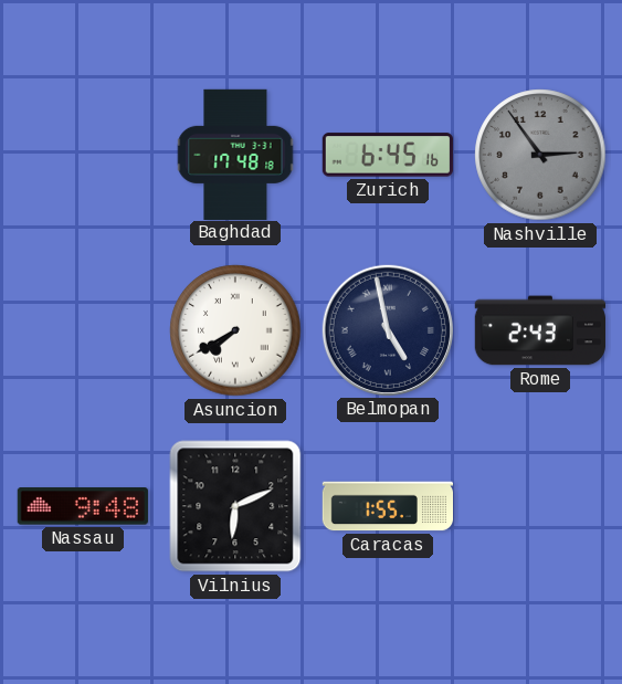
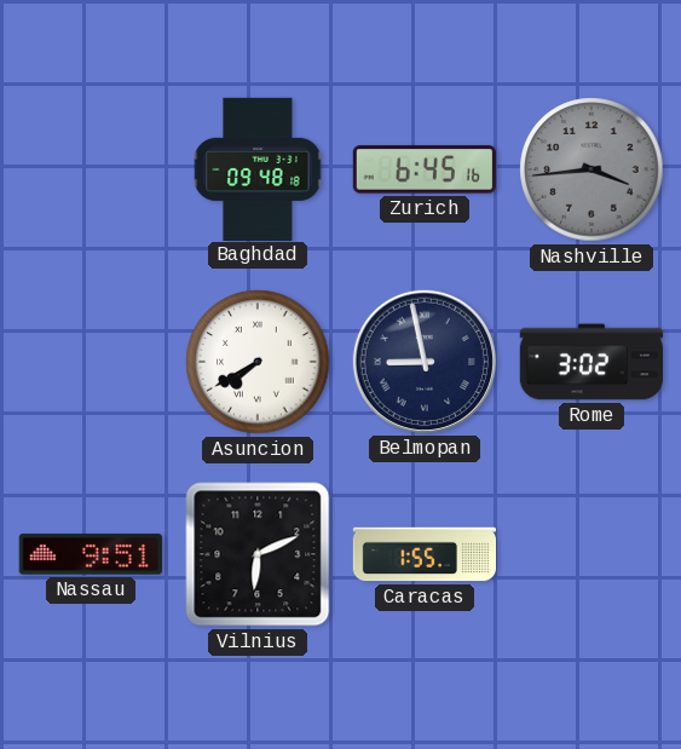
Baghdad: 17:48 -> 09:48
Nashville: 2:54 -> 3:44
Belmopan: 4:58 -> 8:58
Rome: 2:43 -> 3:02
Nassau: 9:48 -> 9:51
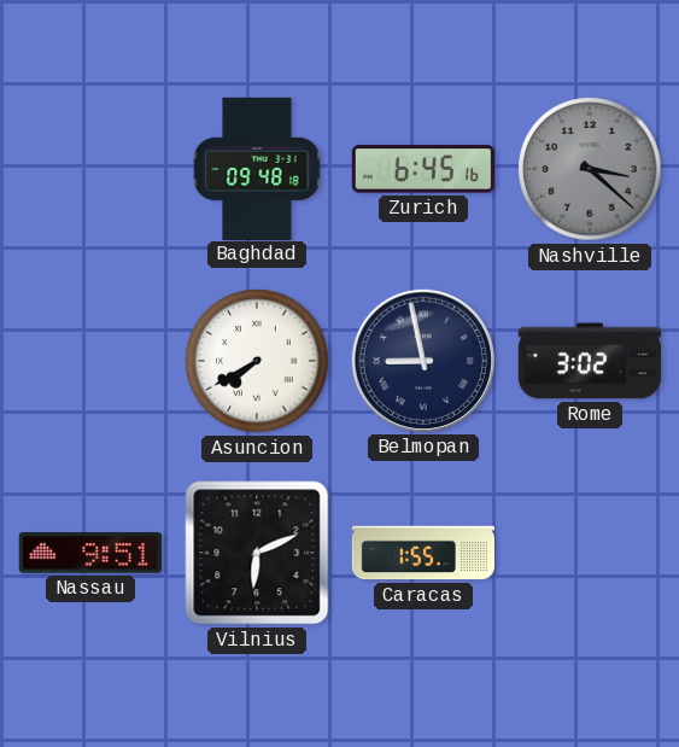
Nashville: 3:44 -> 3:22
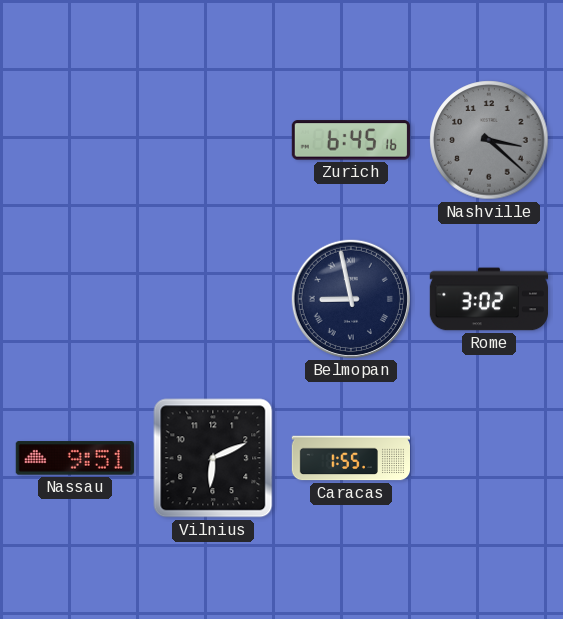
Baghdad: 09:48 -> none
Asuncion: 7:40 -> none
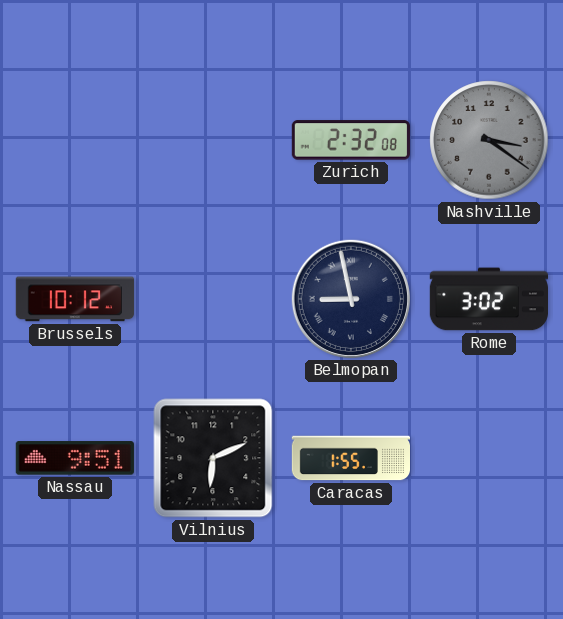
Zurich: 6:45 -> 2:32
Nashville: 3:22 -> 3:21
Brussels: none -> 10:12
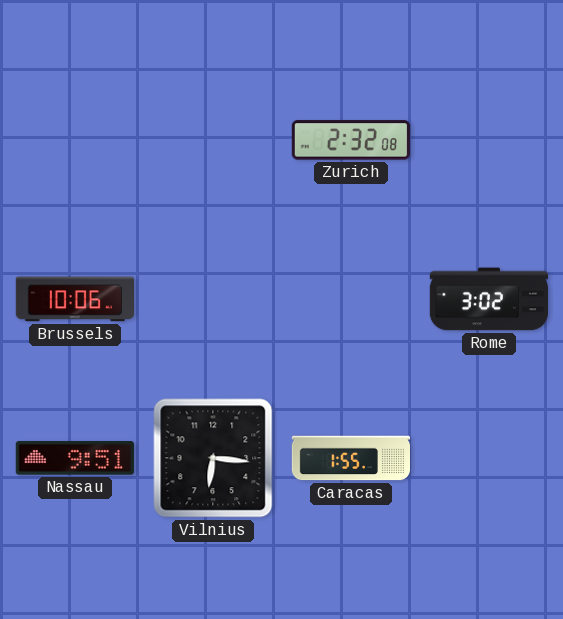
Nashville: 3:21 -> none
Brussels: 10:12 -> 10:06
Belmopan: 8:58 -> none
Vilnius: 6:11 -> 6:16
